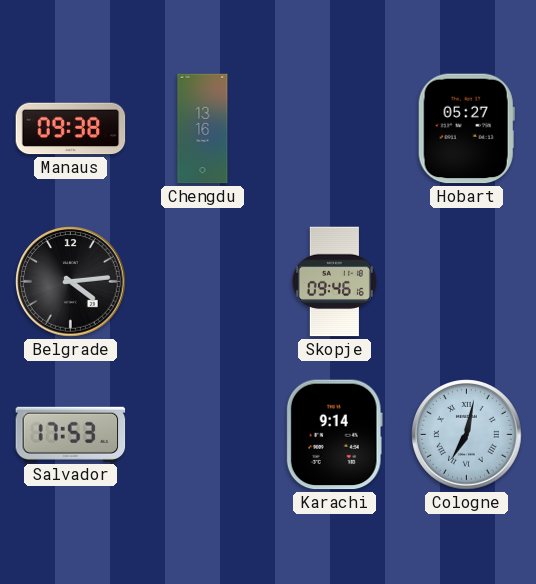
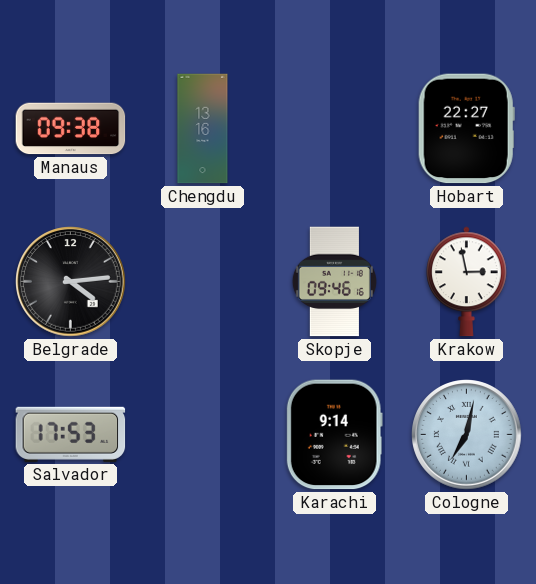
Hobart: 05:27 -> 22:27
Krakow: none -> 2:58
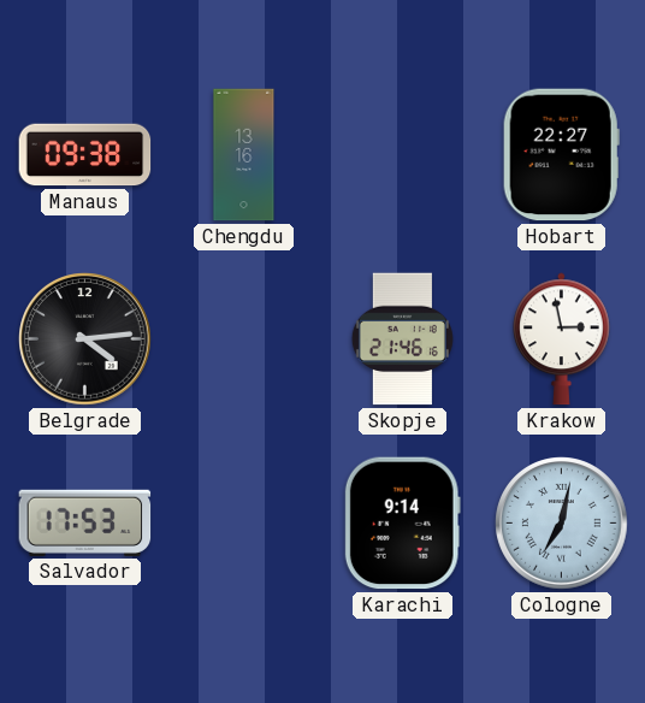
Skopje: 09:46 -> 21:46
